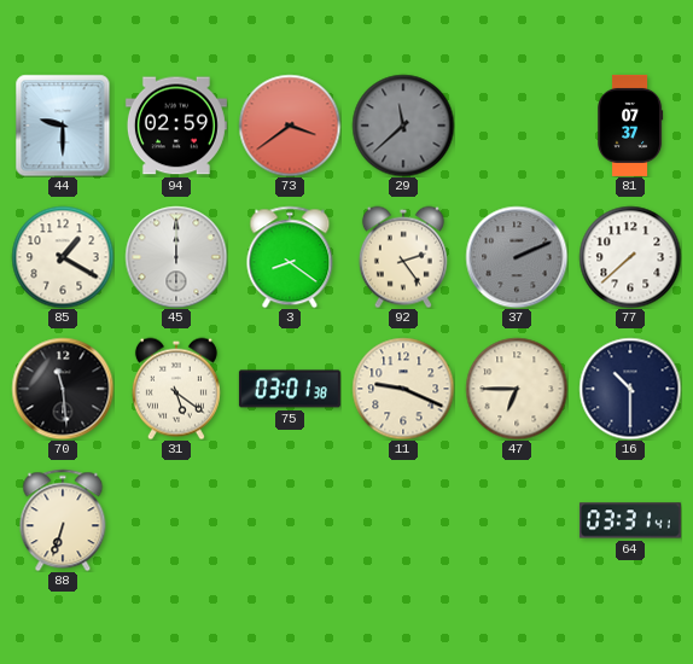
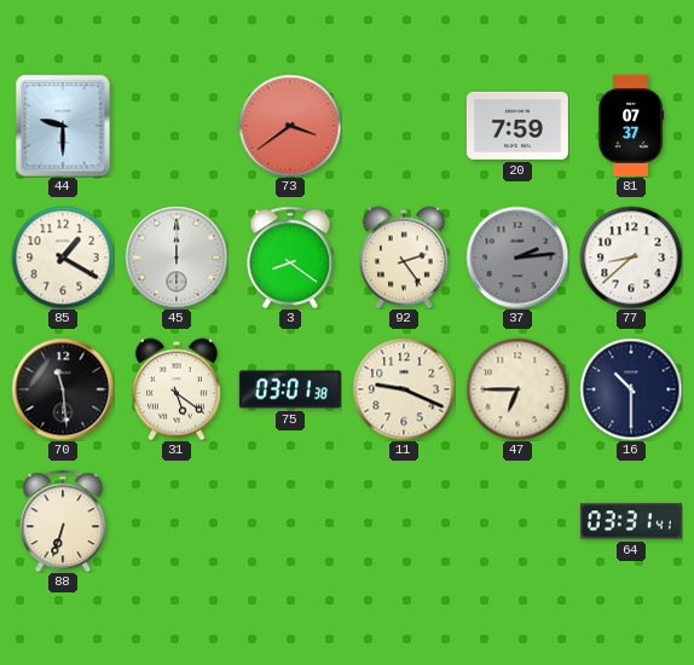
94: 02:59 -> none
29: 11:38 -> none
20: none -> 7:59
37: 2:11 -> 2:14
77: 7:38 -> 8:38
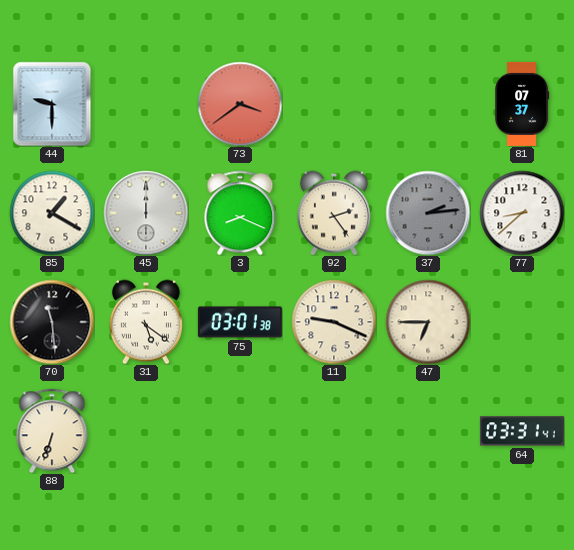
20: 7:59 -> none
3: 8:21 -> 8:19
16: 10:30 -> none
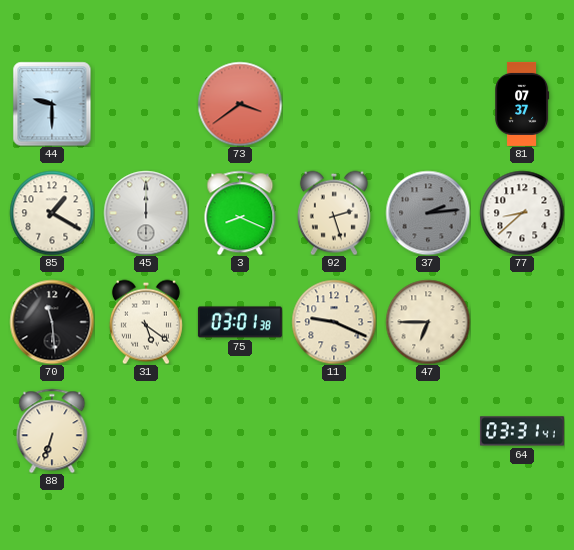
92: 2:24 -> 2:27
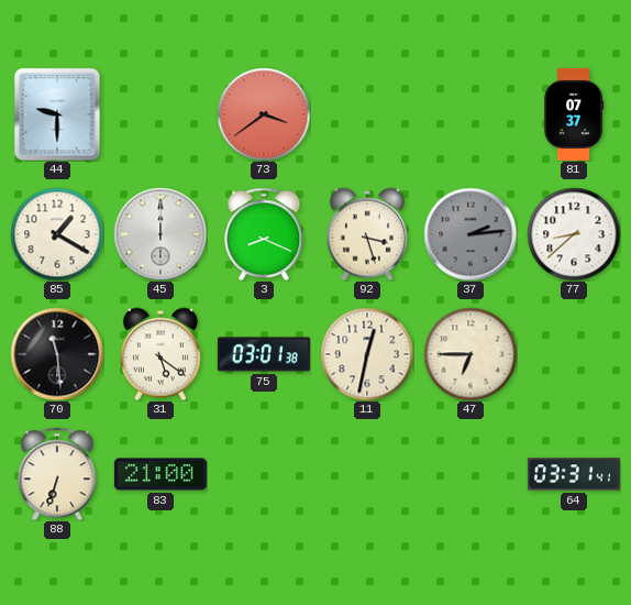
92: 2:27 -> 3:27
11: 9:19 -> 12:32
83: none -> 21:00
